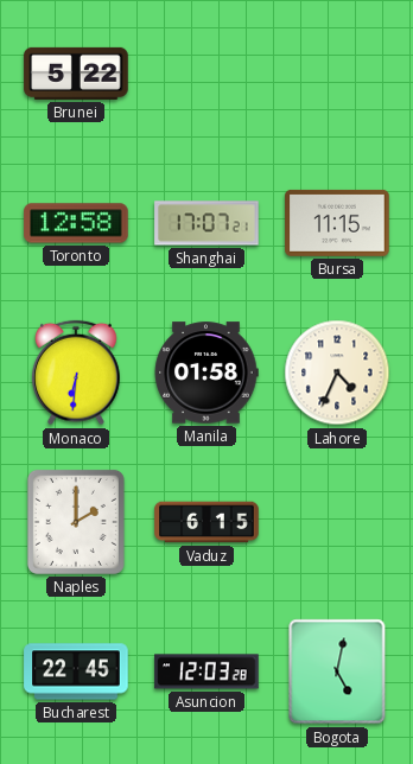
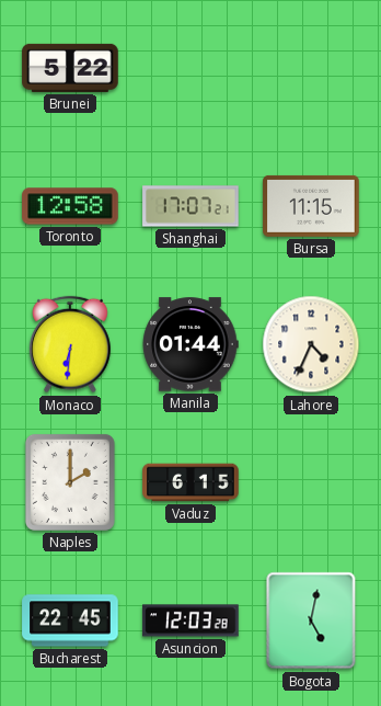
Manila: 01:58 -> 01:44
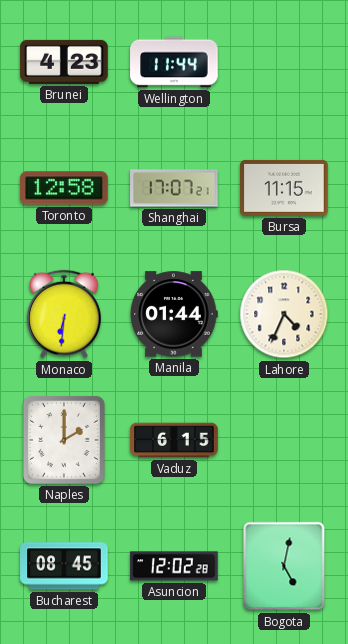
Brunei: 5:22 -> 4:23
Wellington: none -> 11:44
Bucharest: 22:45 -> 08:45
Asuncion: 12:03 -> 12:02
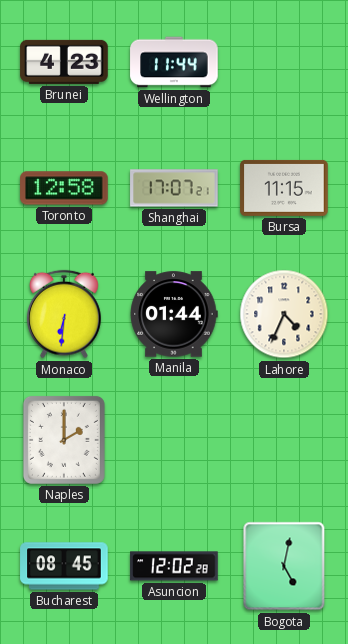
Vaduz: 6:15 -> none
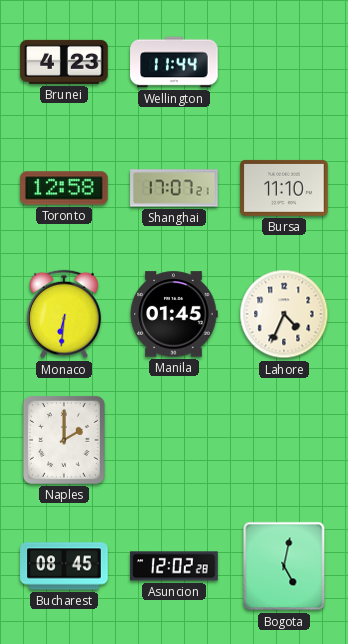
Bursa: 11:15 -> 11:10
Manila: 01:44 -> 01:45
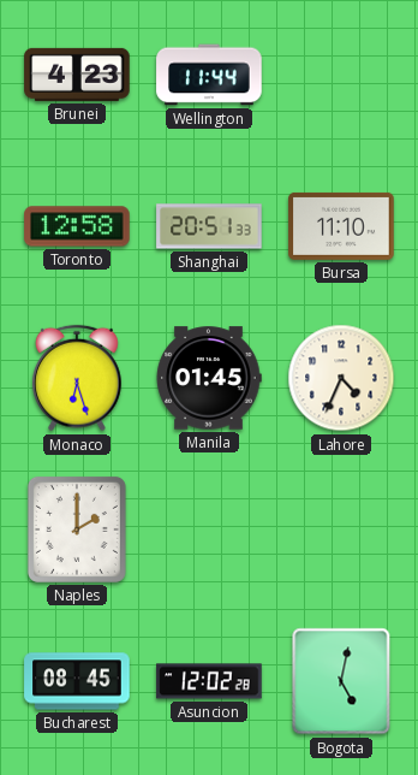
Shanghai: 17:07 -> 20:51
Monaco: 6:31 -> 6:27
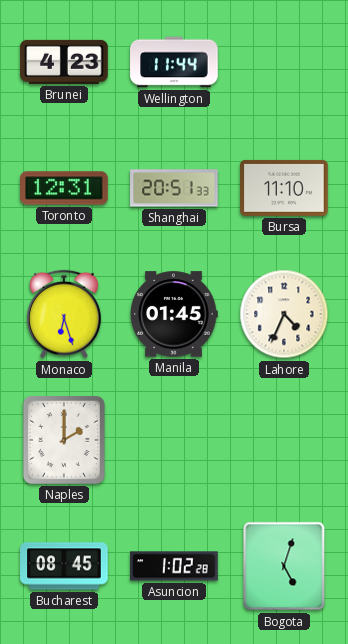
Toronto: 12:58 -> 12:31
Asuncion: 12:02 -> 1:02
Bogota: 5:02 -> 5:03
